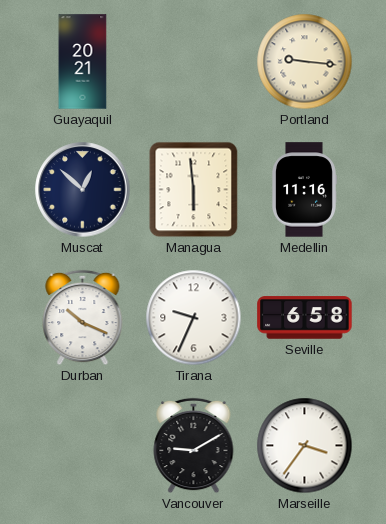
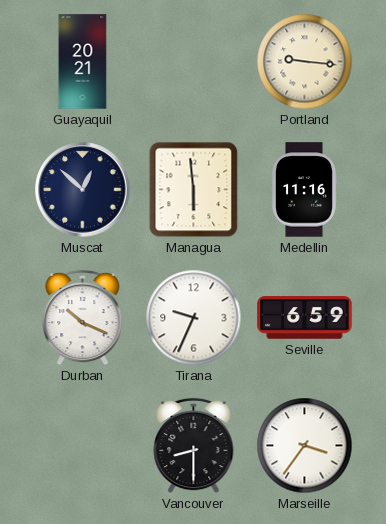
Seville: 6:58 -> 6:59
Vancouver: 9:10 -> 8:30
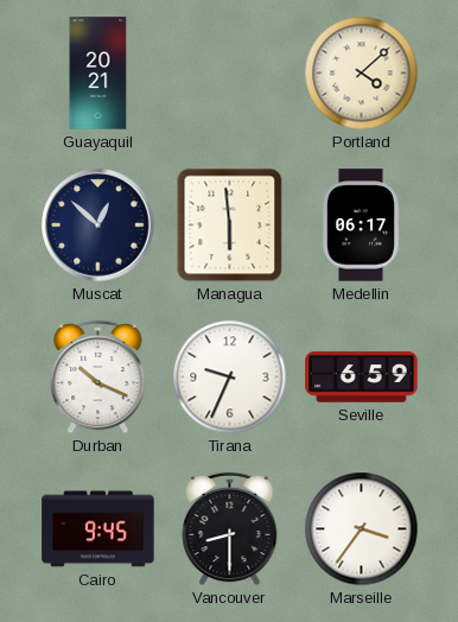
Portland: 9:16 -> 4:08
Medellin: 11:16 -> 06:17
Cairo: none -> 9:45
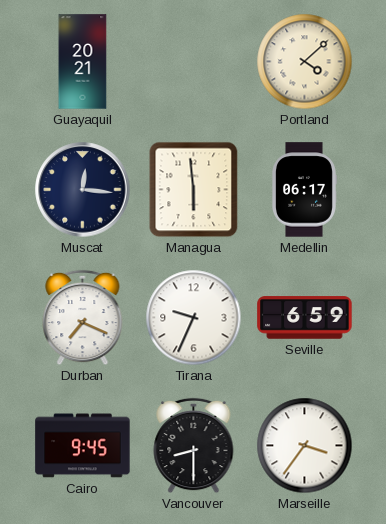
Muscat: 12:52 -> 12:16
Durban: 10:19 -> 7:19
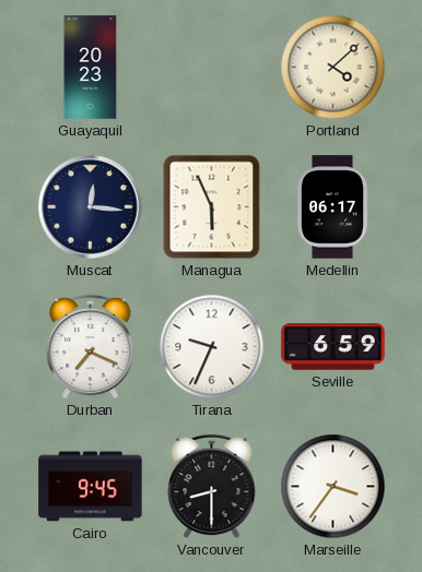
Guayaquil: 20:21 -> 20:23
Managua: 5:59 -> 5:56
